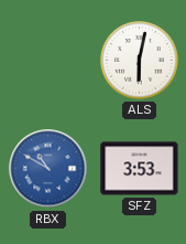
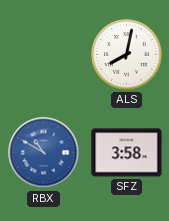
ALS: 6:02 -> 8:02
SFZ: 3:53 -> 3:58
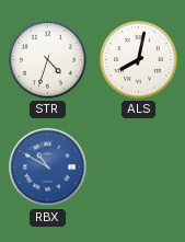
STR: none -> 4:33
SFZ: 3:58 -> none
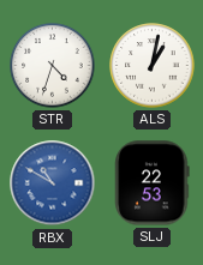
ALS: 8:02 -> 1:02
SLJ: none -> 22:53
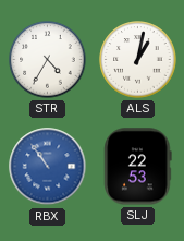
STR: 4:33 -> 4:35
RBX: 10:50 -> 10:54
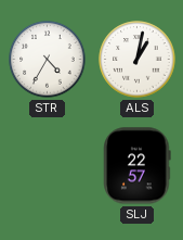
RBX: 10:54 -> none
SLJ: 22:53 -> 22:57
